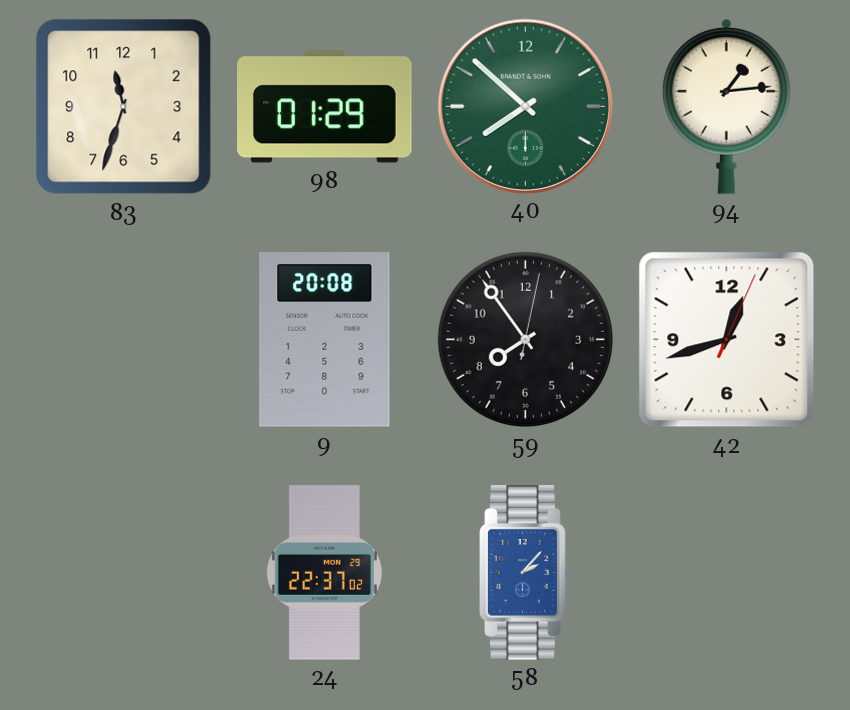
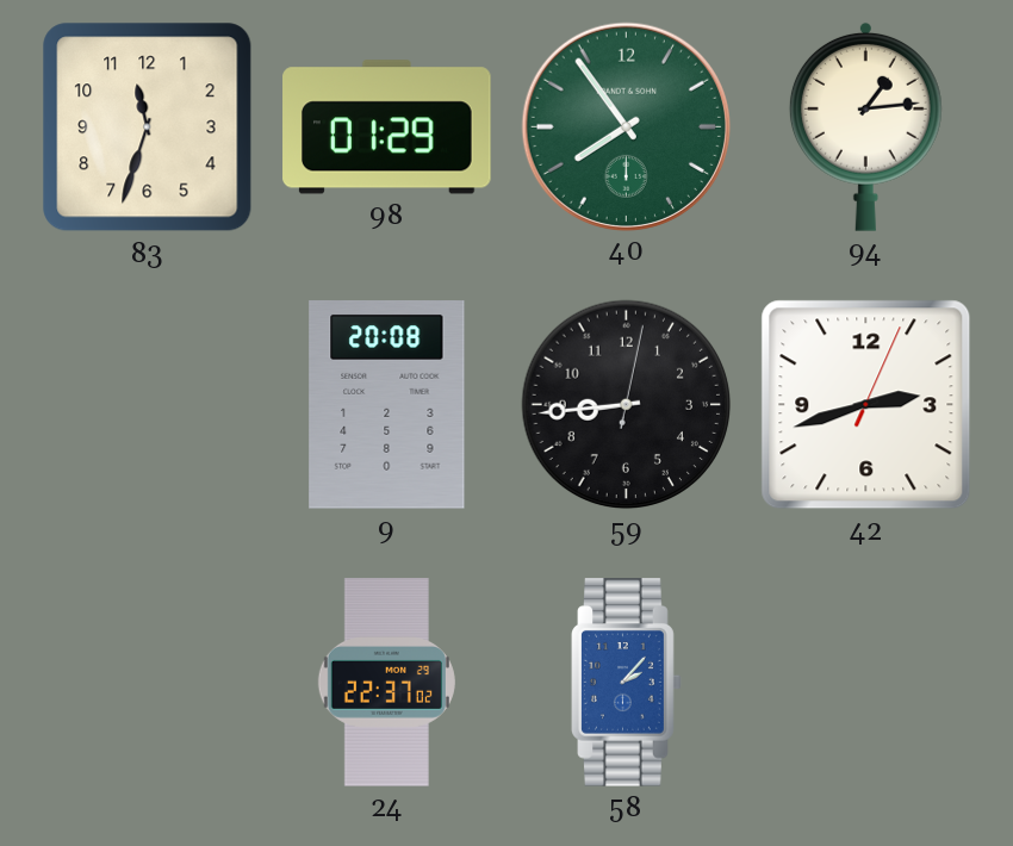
40: 7:52 -> 7:54
59: 7:54 -> 8:44
42: 12:42 -> 2:42
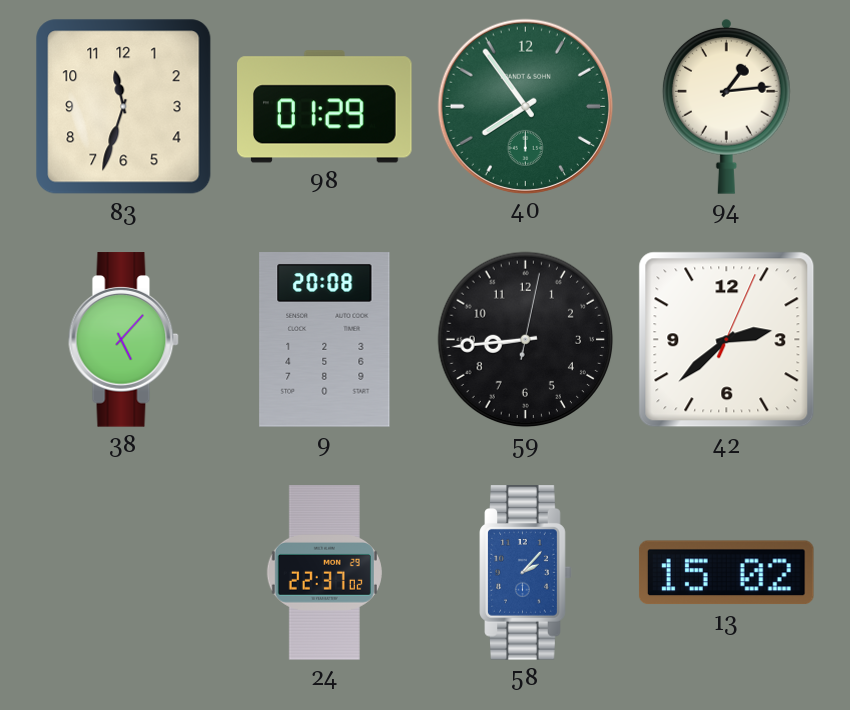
38: none -> 5:07
42: 2:42 -> 2:38
13: none -> 15:02
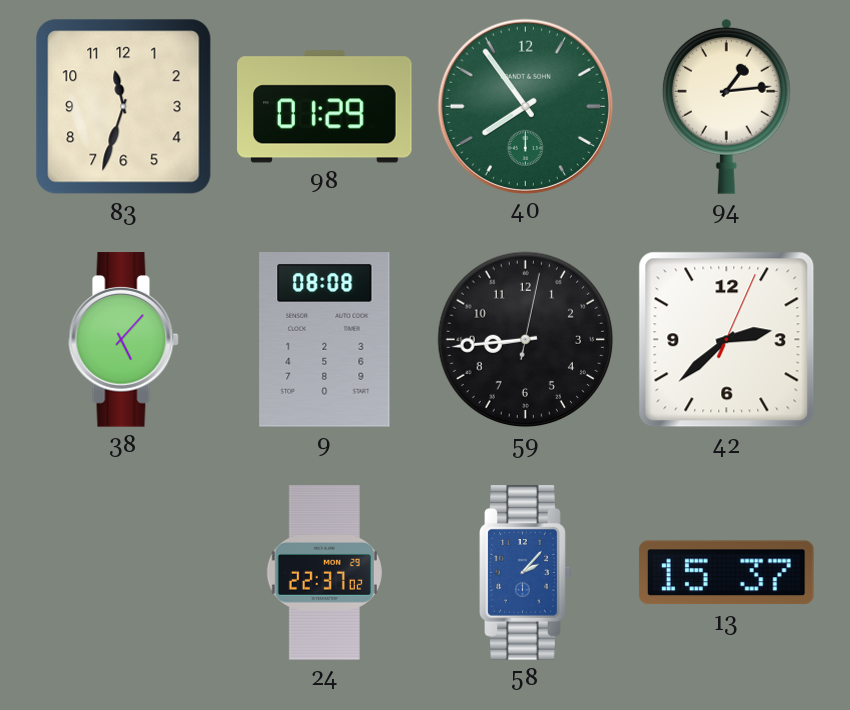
9: 20:08 -> 08:08
13: 15:02 -> 15:37
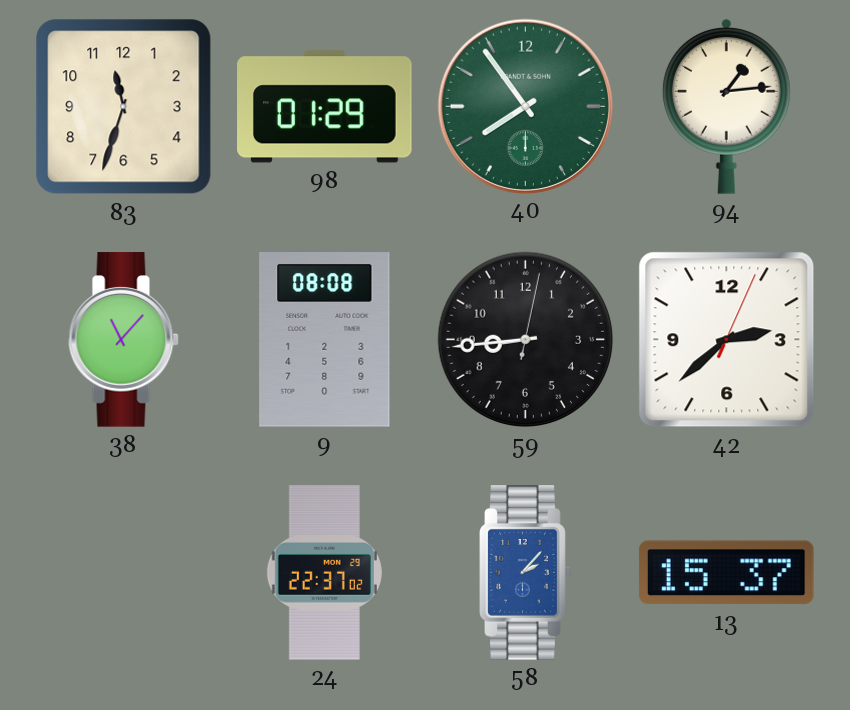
38: 5:07 -> 11:07
